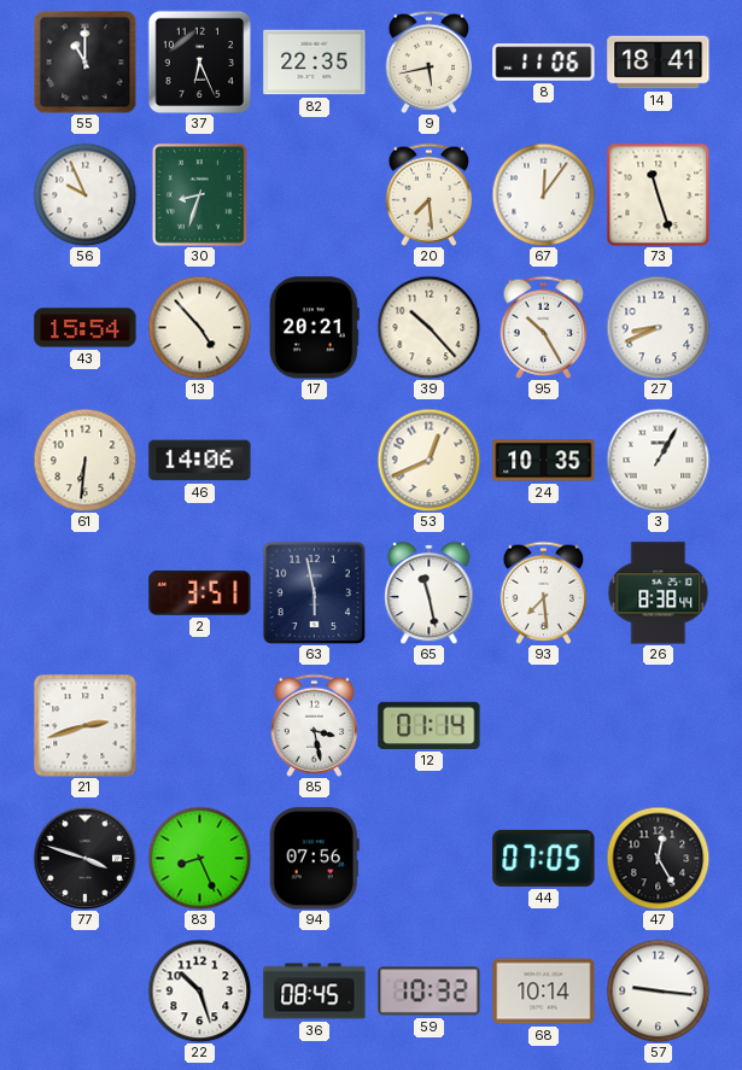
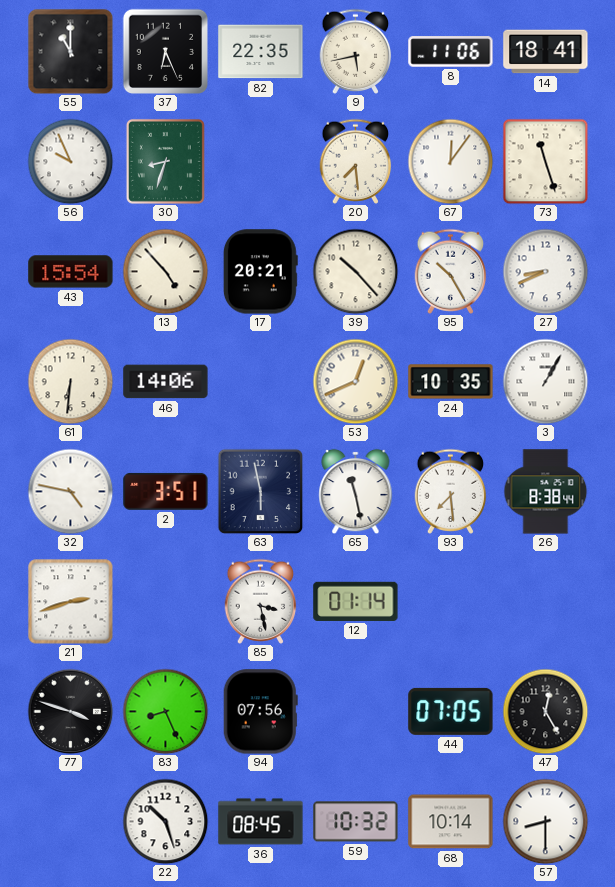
32: none -> 4:47
57: 9:16 -> 8:30
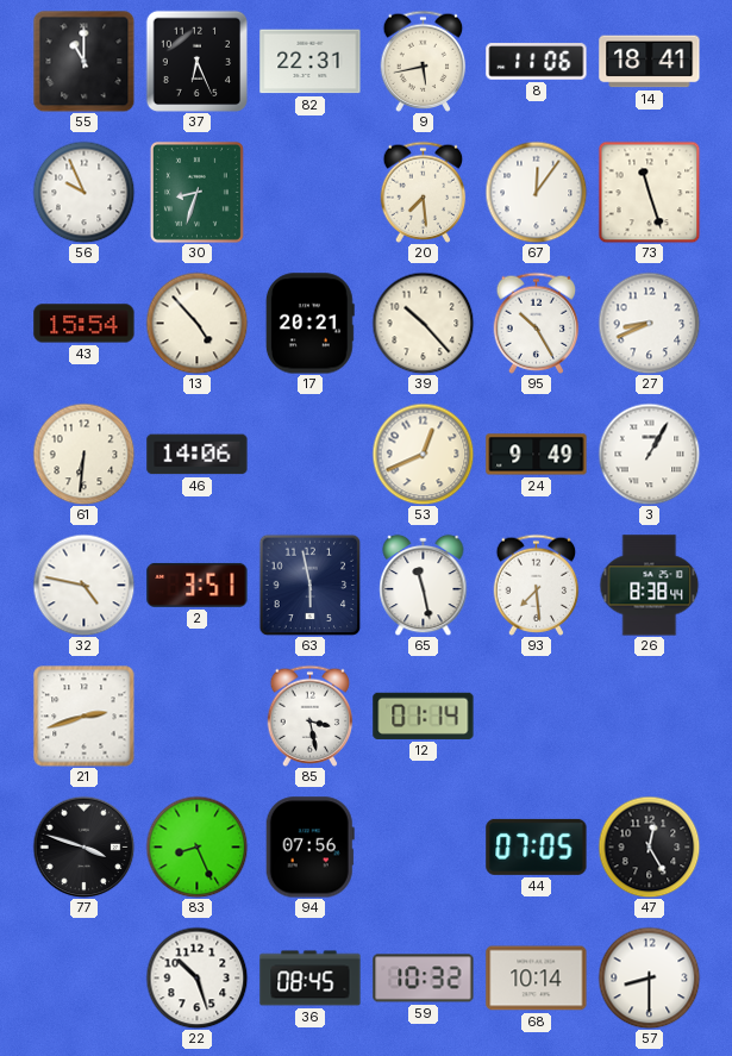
82: 22:35 -> 22:31
24: 10:35 -> 9:49
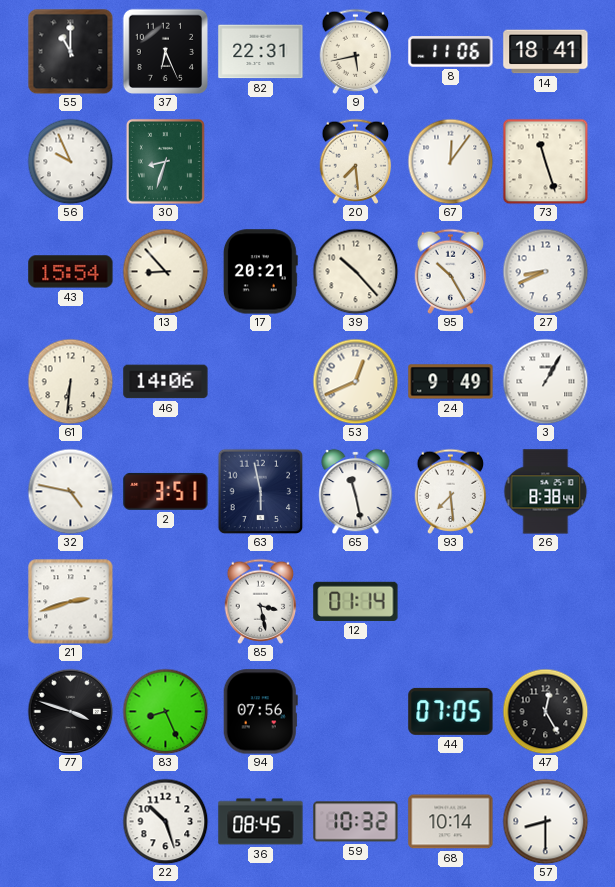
13: 4:53 -> 8:53
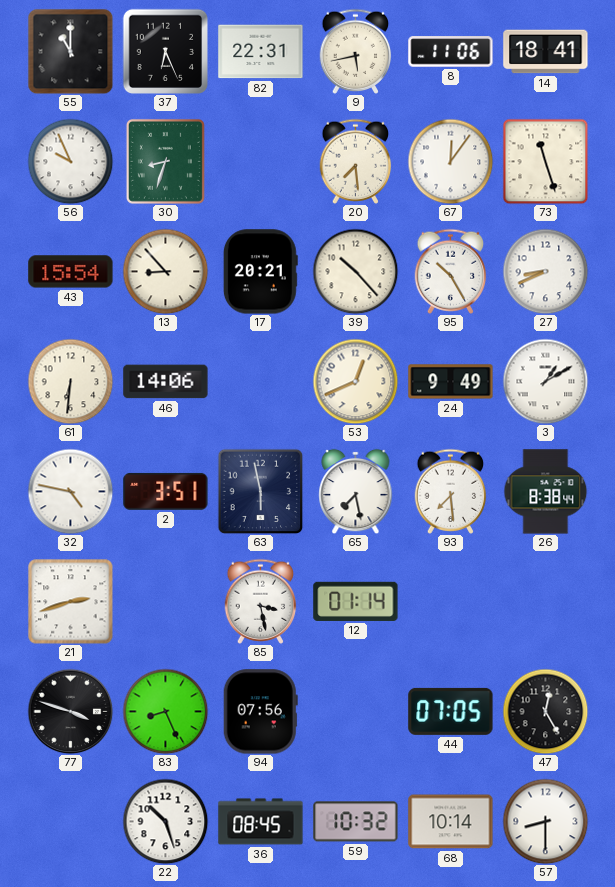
3: 1:05 -> 1:10
65: 11:28 -> 7:28
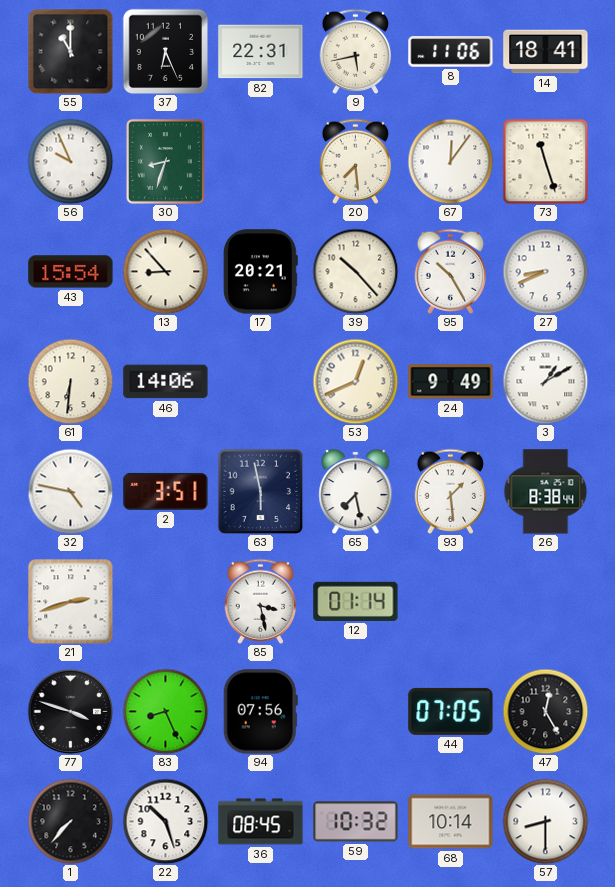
93: 7:29 -> 1:29
1: none -> 7:37
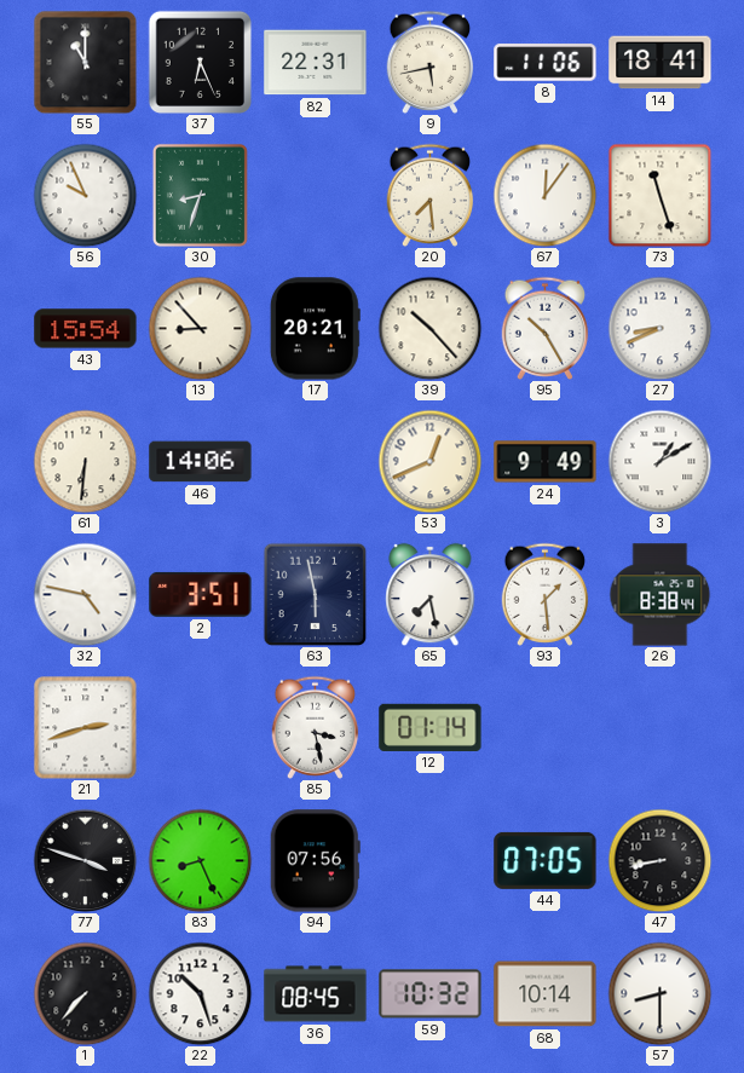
47: 12:25 -> 8:43
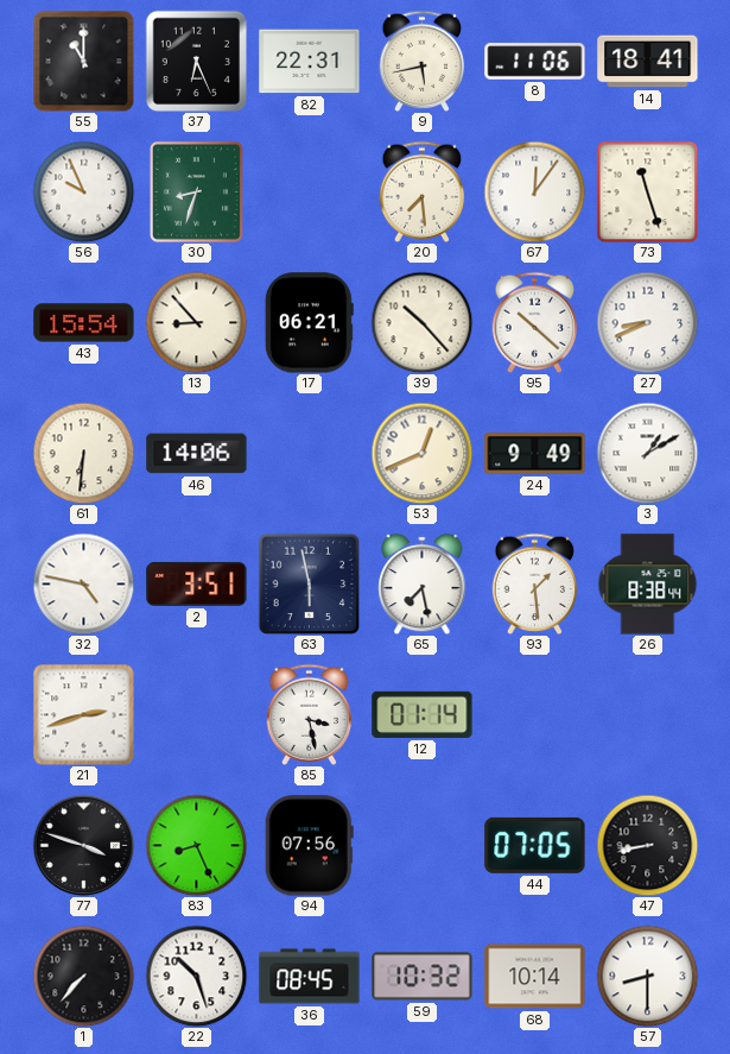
17: 20:21 -> 06:21
95: 10:25 -> 10:22
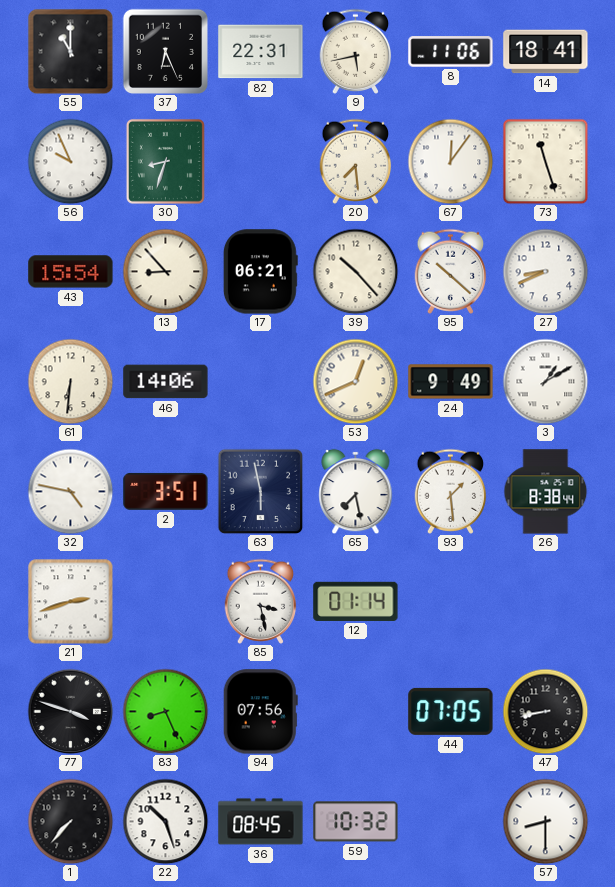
68: 10:14 -> none
